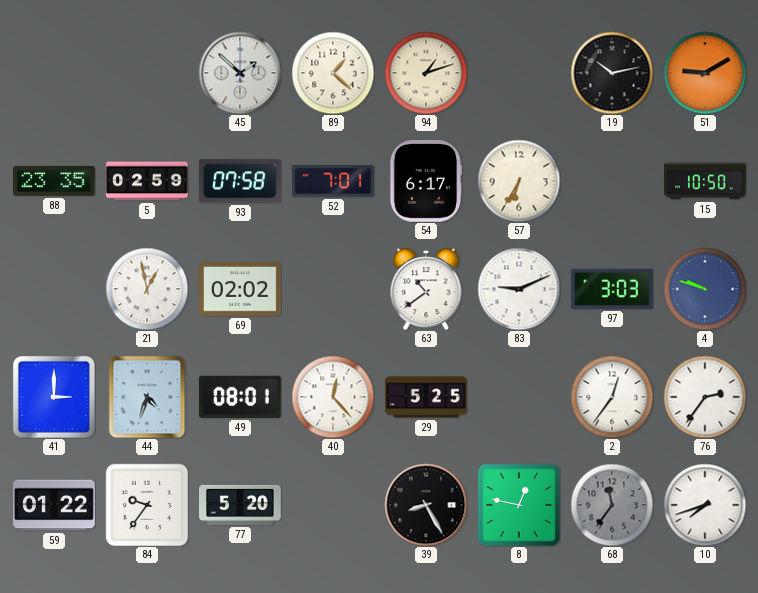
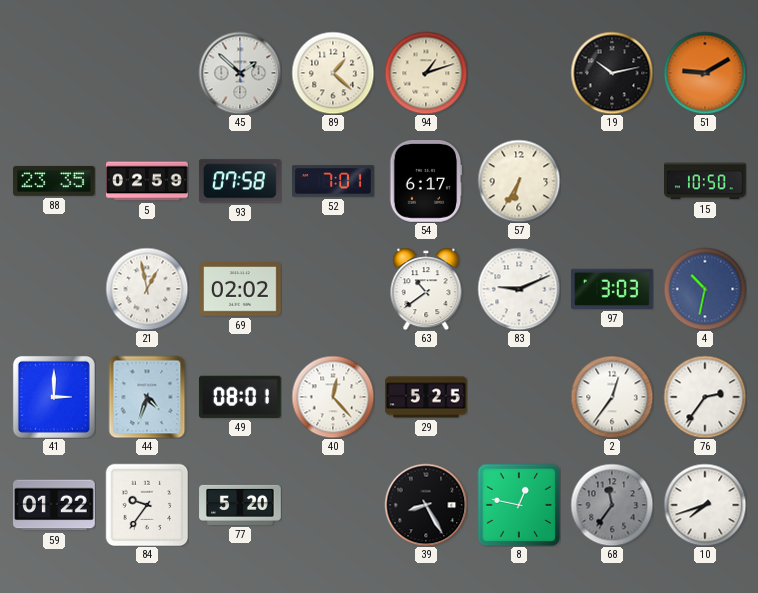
4: 9:48 -> 10:32
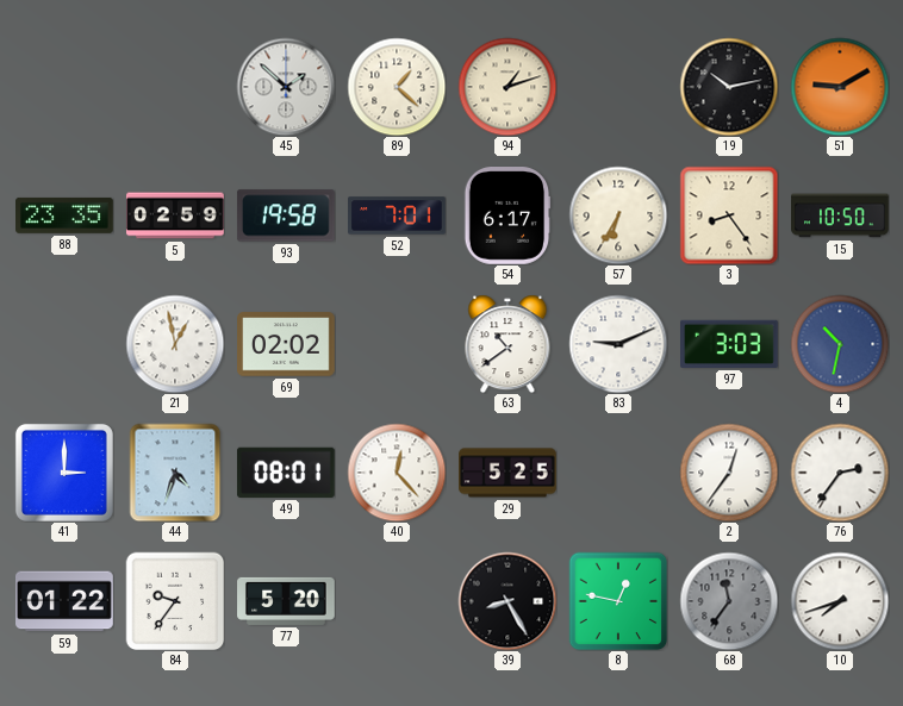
93: 07:58 -> 19:58
3: none -> 8:24
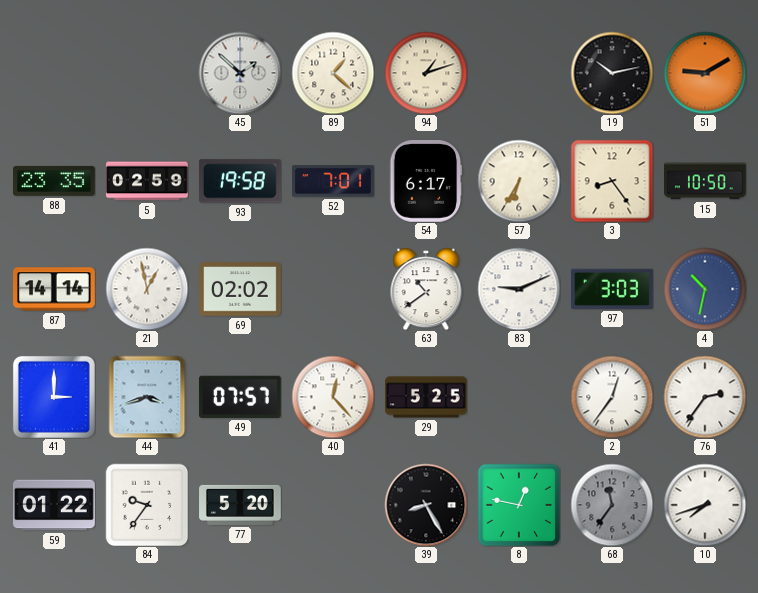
87: none -> 14:14
44: 4:33 -> 3:42
49: 08:01 -> 07:57
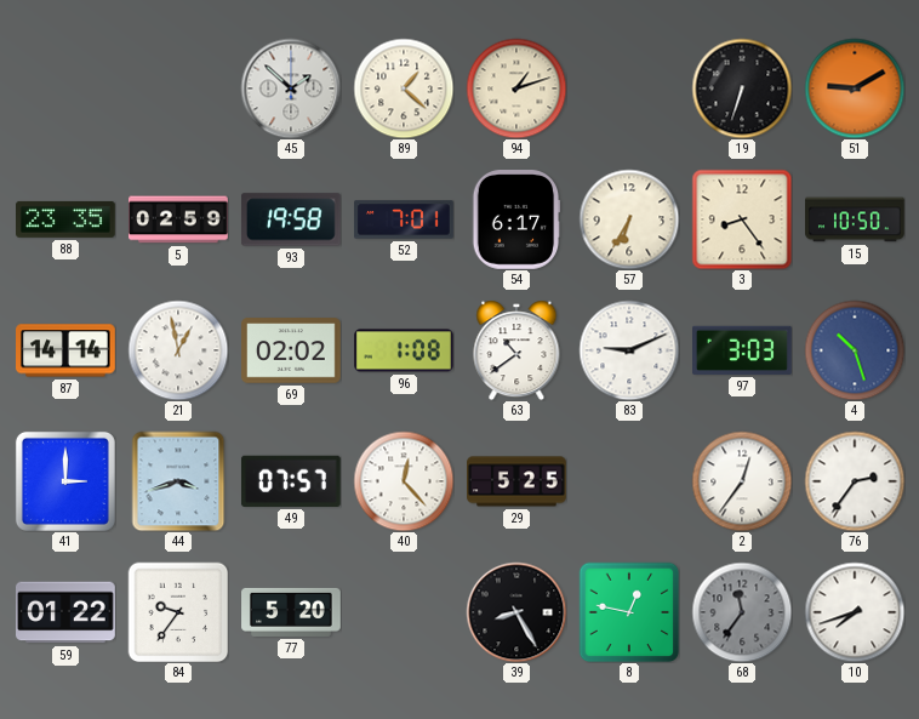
19: 10:13 -> 6:33
96: none -> 1:08
4: 10:32 -> 10:27
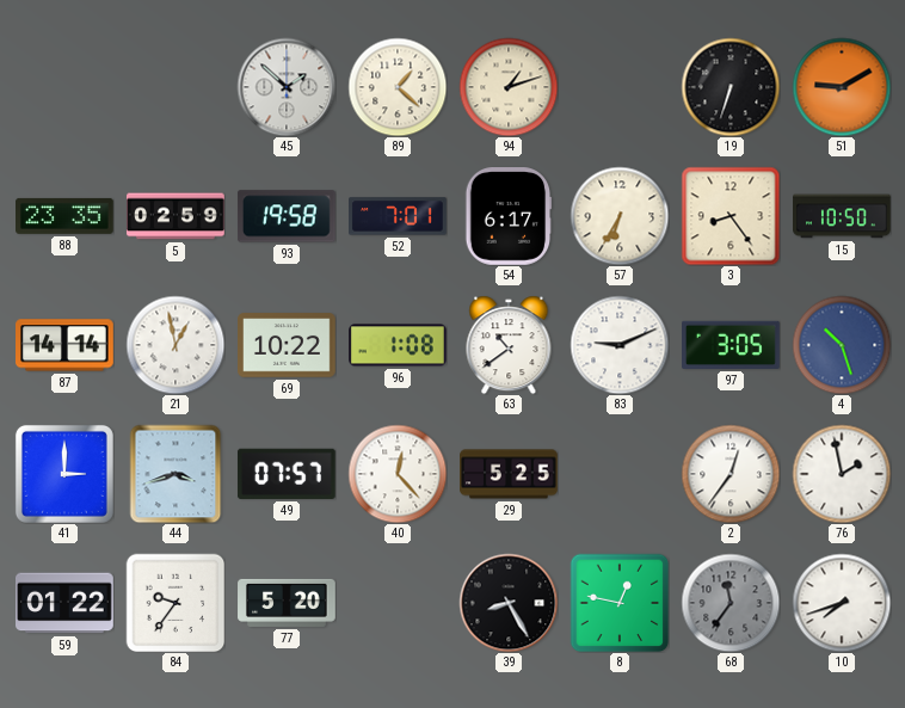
69: 02:02 -> 10:22
97: 3:03 -> 3:05
76: 2:36 -> 1:58
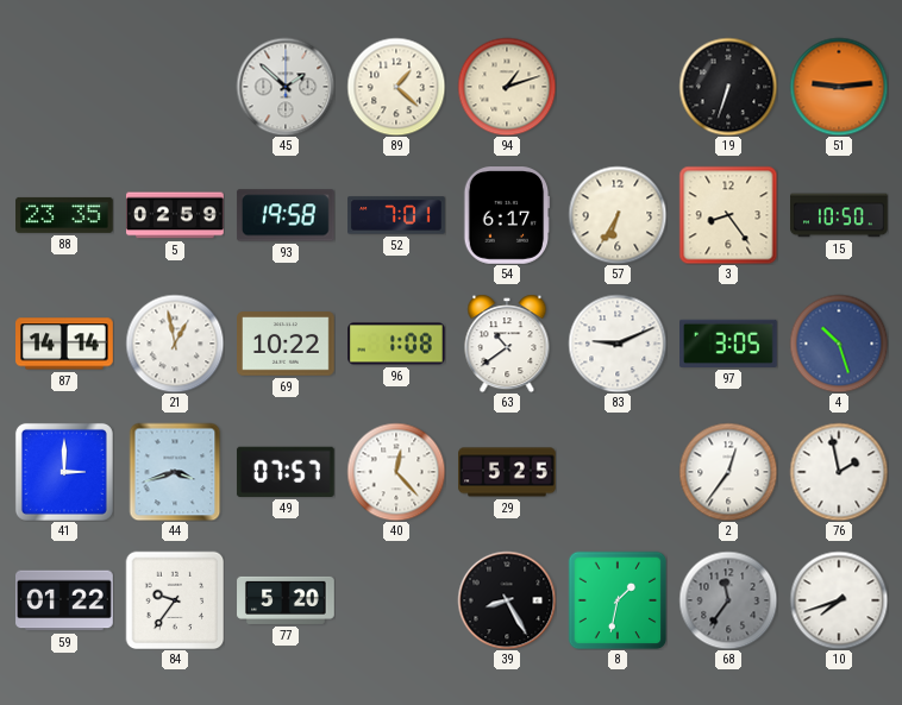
51: 9:10 -> 9:14
8: 12:47 -> 1:32
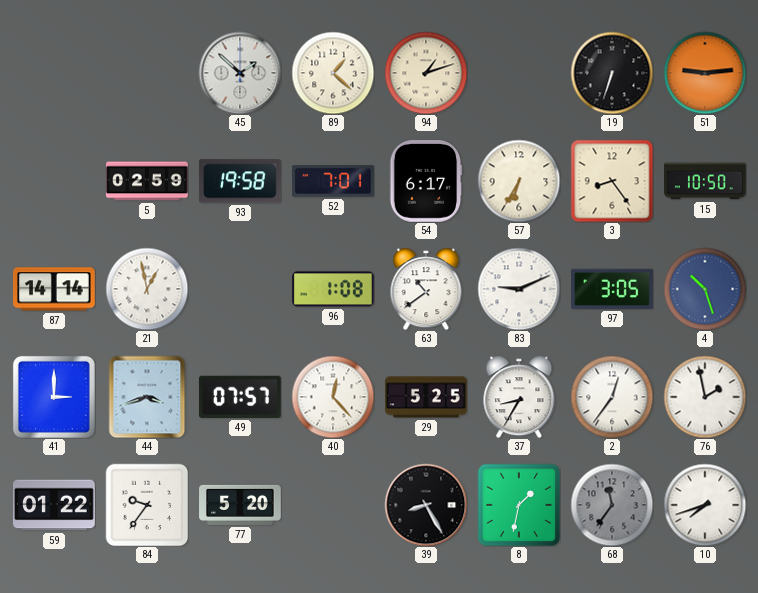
88: 23:35 -> none
69: 10:22 -> none
37: none -> 8:35
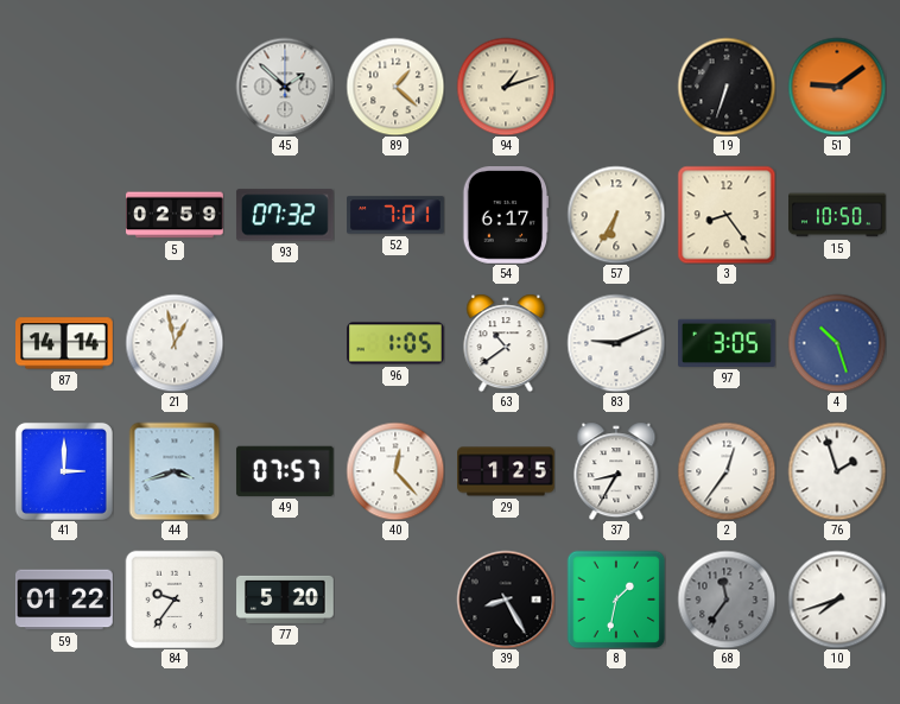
51: 9:14 -> 9:09
93: 19:58 -> 07:32
96: 1:08 -> 1:05
29: 5:25 -> 1:25
76: 1:58 -> 1:57
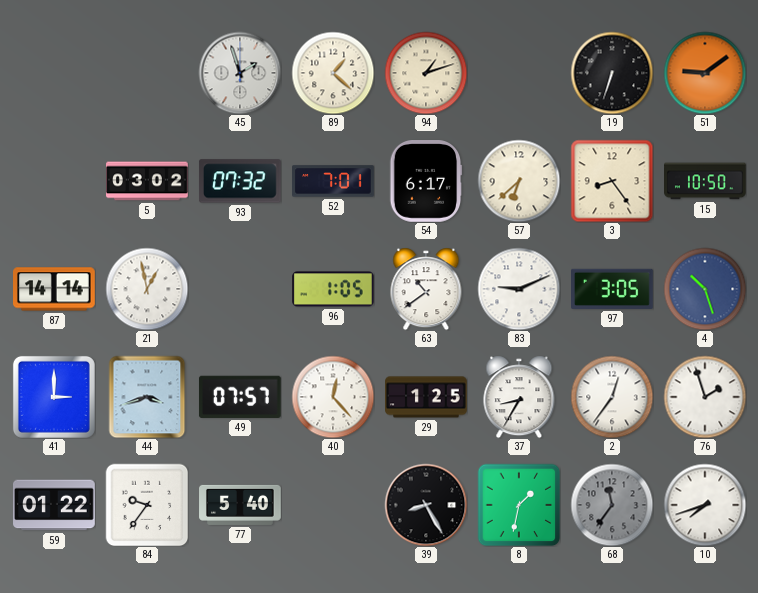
45: 1:52 -> 1:57
5: 02:59 -> 03:02
57: 6:35 -> 6:38
77: 5:20 -> 5:40
